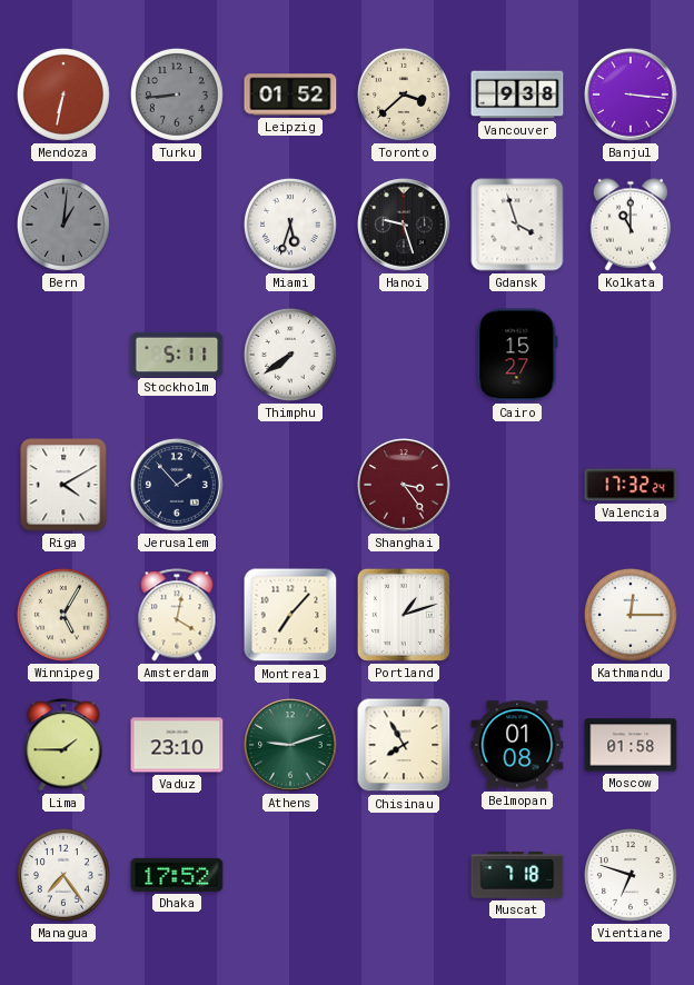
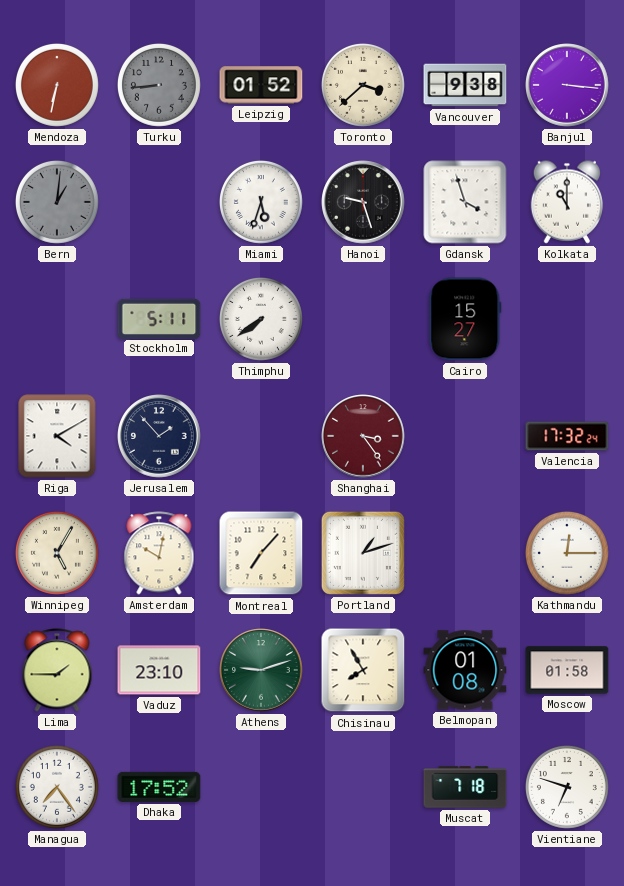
Amsterdam: 4:02 -> 10:02
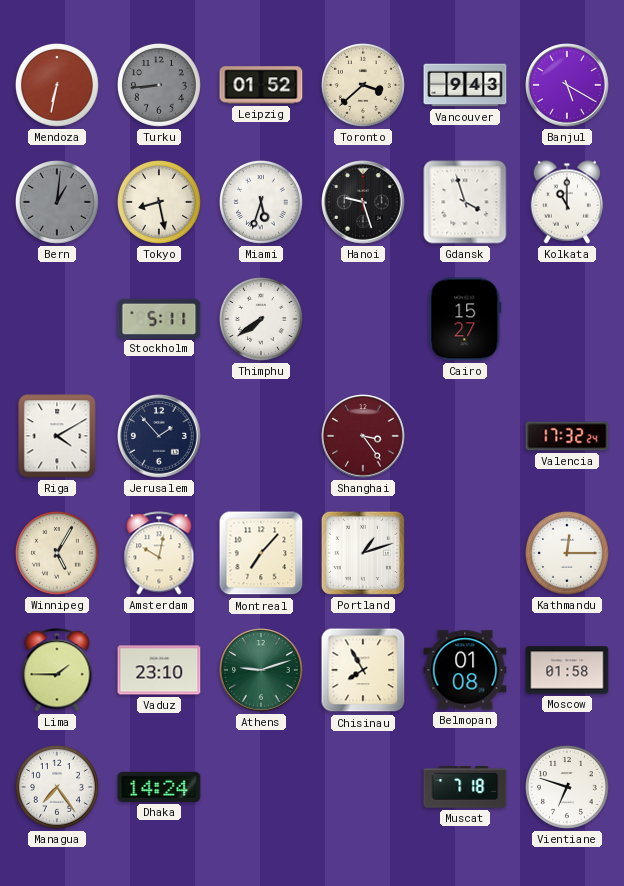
Vancouver: 9:38 -> 9:43
Banjul: 3:16 -> 5:20
Tokyo: none -> 8:28
Dhaka: 17:52 -> 14:24
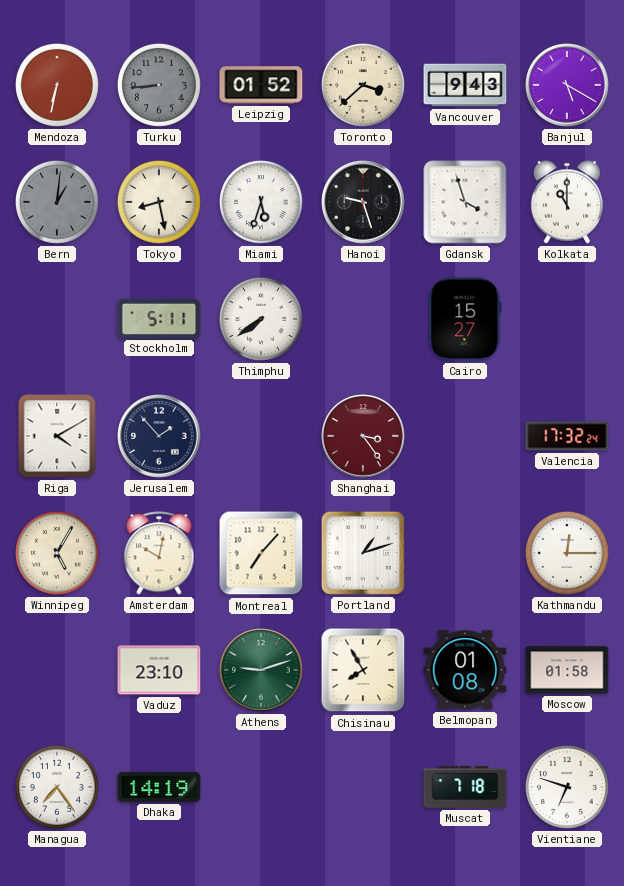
Lima: 1:45 -> none
Dhaka: 14:24 -> 14:19
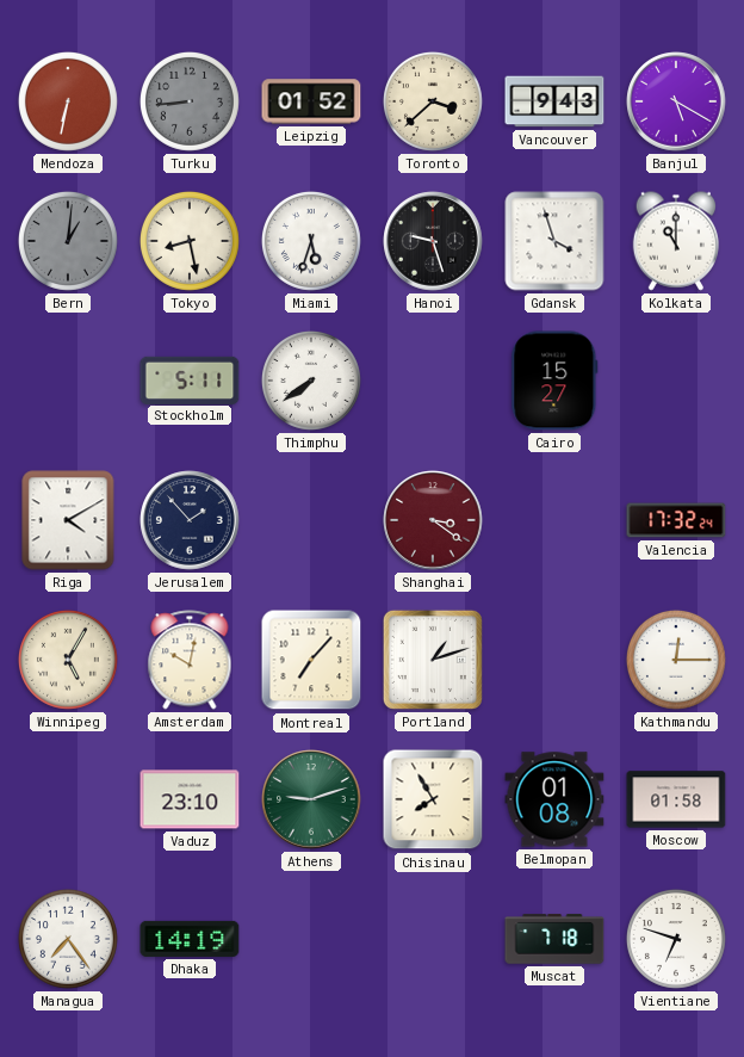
Shanghai: 3:24 -> 3:21
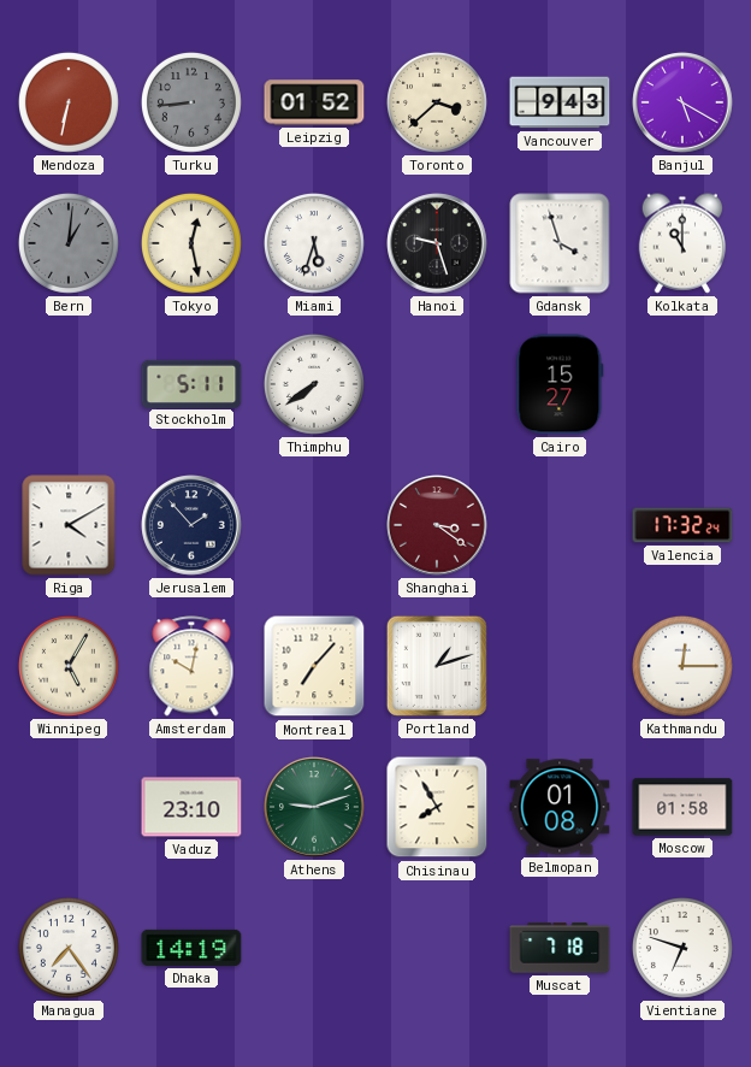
Tokyo: 8:28 -> 12:28
